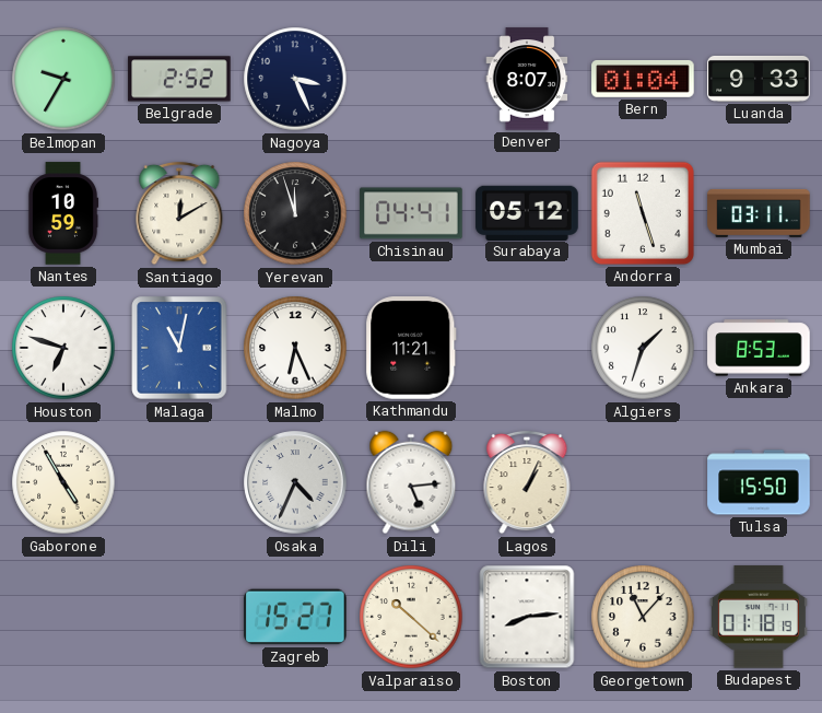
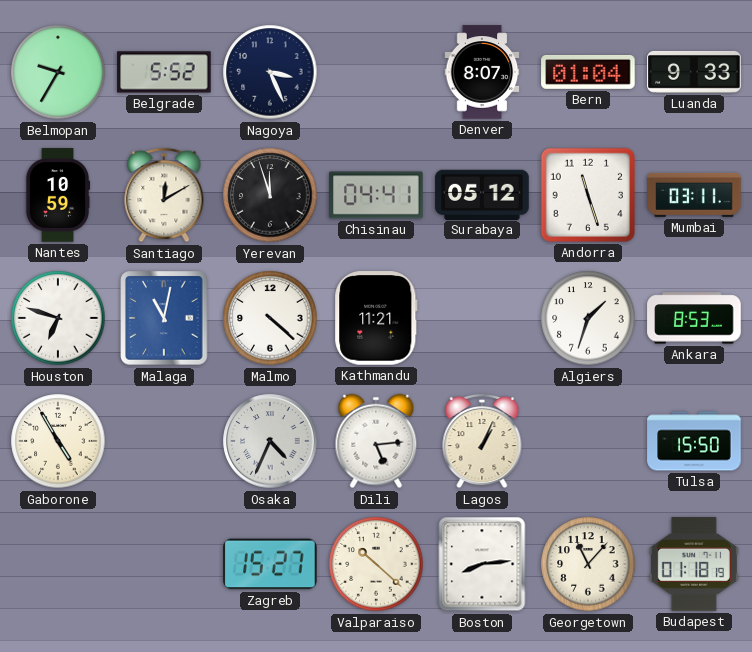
Belgrade: 2:52 -> 5:52
Malmo: 6:26 -> 4:22
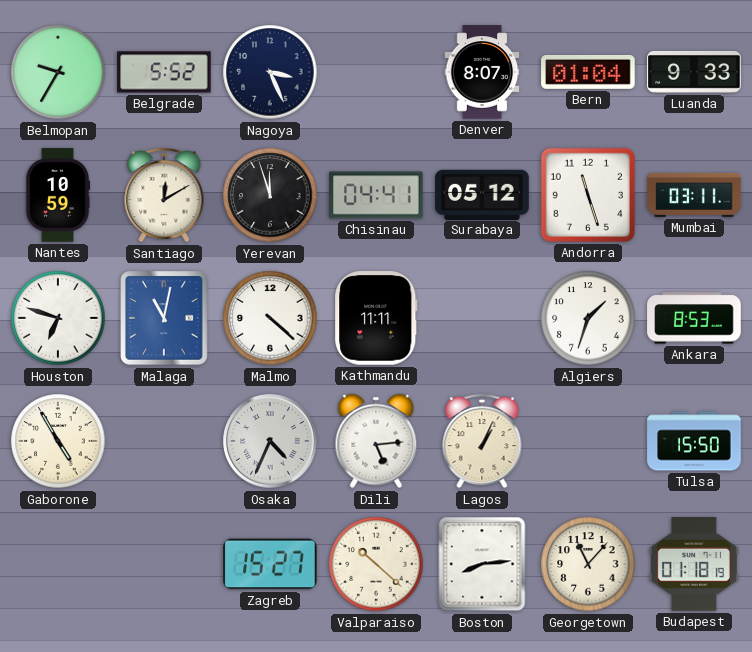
Kathmandu: 11:21 -> 11:11
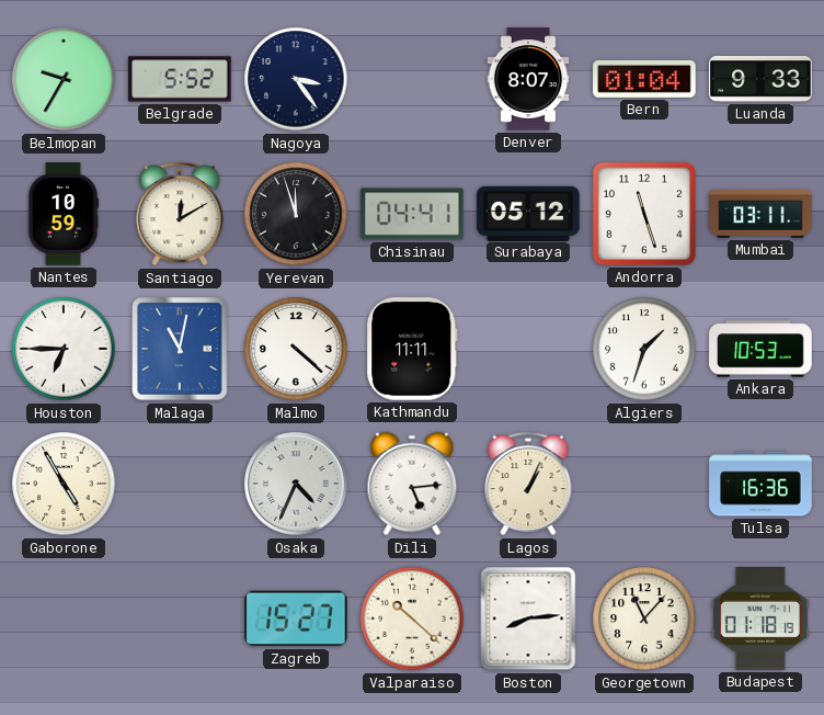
Nagoya: 3:26 -> 3:24
Houston: 6:48 -> 6:45
Ankara: 8:53 -> 10:53
Tulsa: 15:50 -> 16:36
